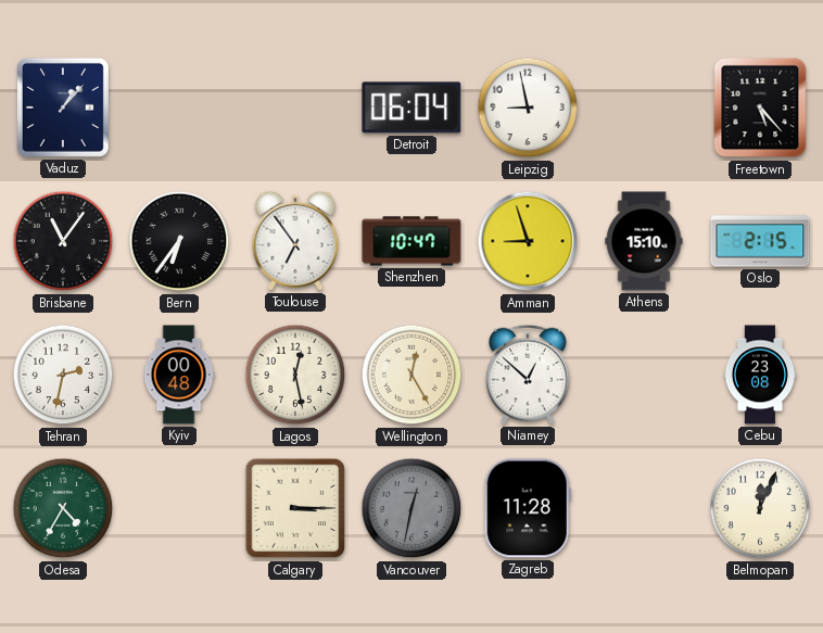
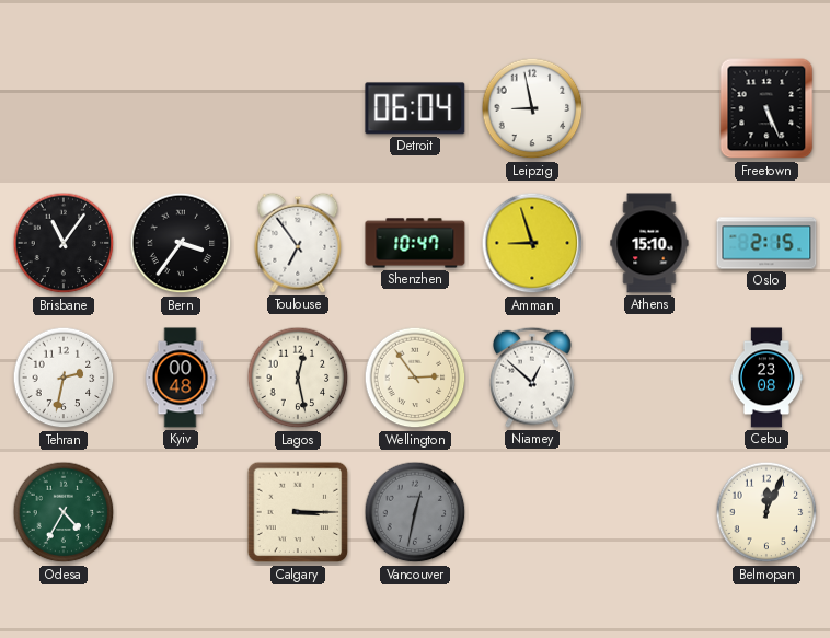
Vaduz: 1:07 -> none
Freetown: 5:23 -> 5:26
Bern: 6:36 -> 3:36
Wellington: 12:25 -> 2:54
Zagreb: 11:28 -> none
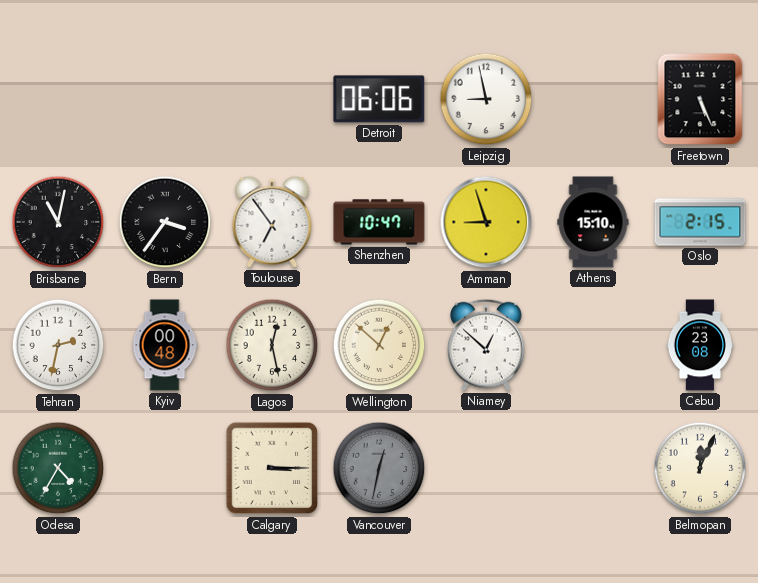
Detroit: 06:04 -> 06:06
Brisbane: 11:06 -> 11:02
Wellington: 2:54 -> 12:52
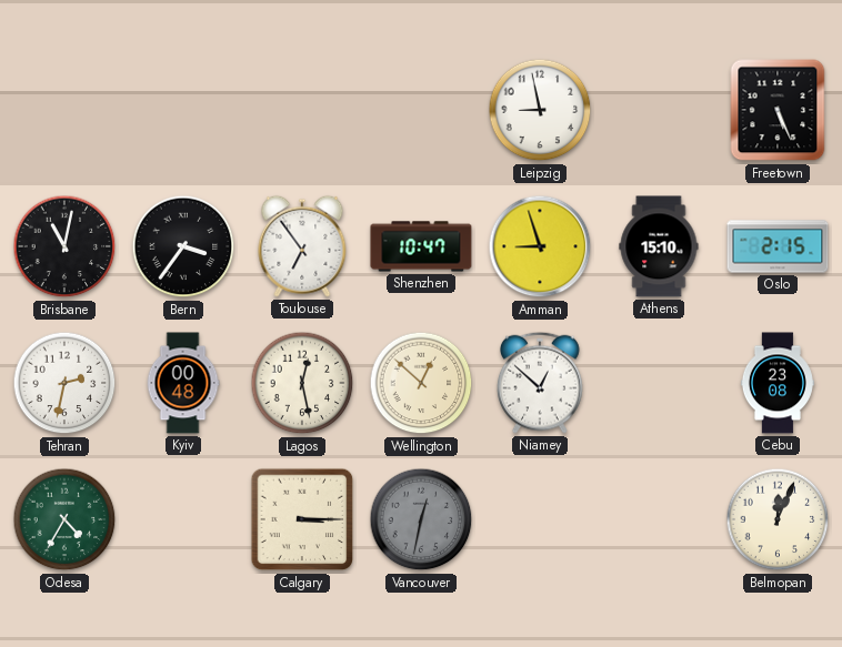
Detroit: 06:06 -> none
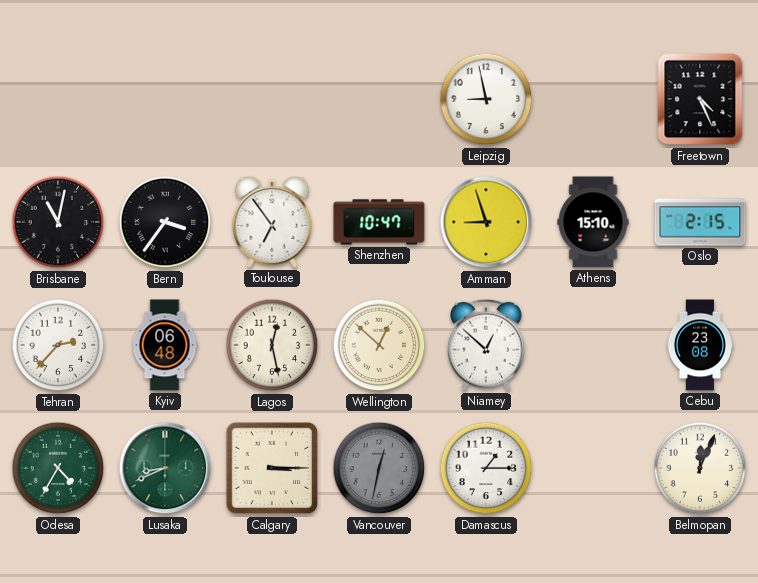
Freetown: 5:26 -> 4:26
Tehran: 2:32 -> 2:37
Kyiv: 00:48 -> 06:48
Lusaka: none -> 8:41
Damascus: none -> 1:15
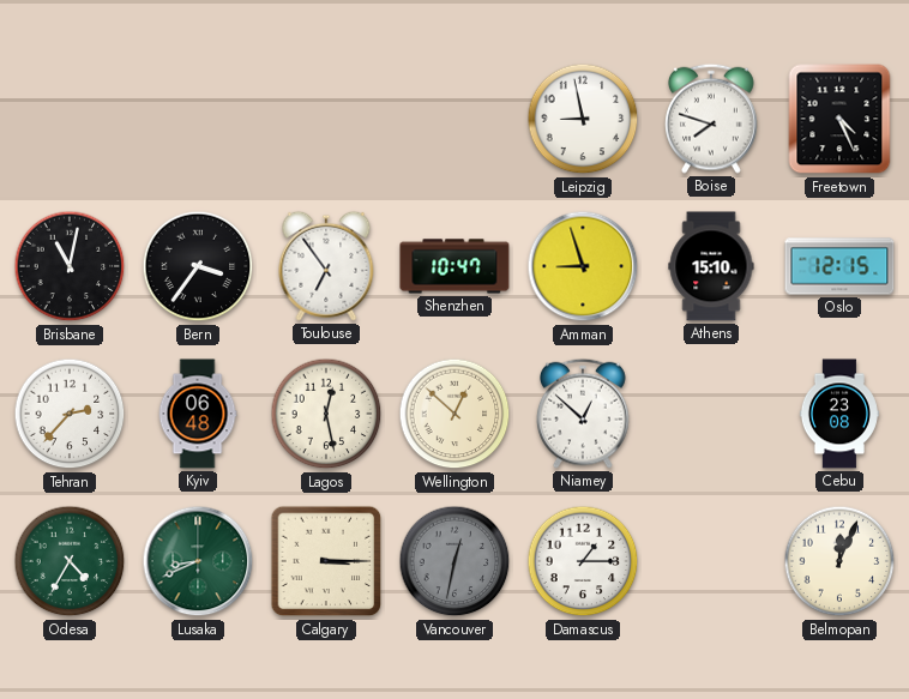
Boise: none -> 7:48
Oslo: 2:15 -> 12:15
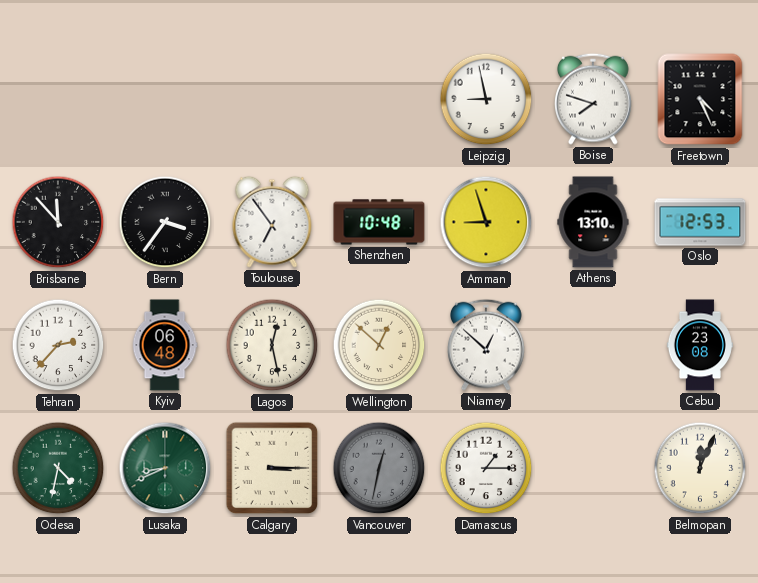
Brisbane: 11:02 -> 11:53
Shenzhen: 10:47 -> 10:48
Athens: 15:10 -> 13:10
Oslo: 12:15 -> 12:53
Odesa: 4:35 -> 4:32
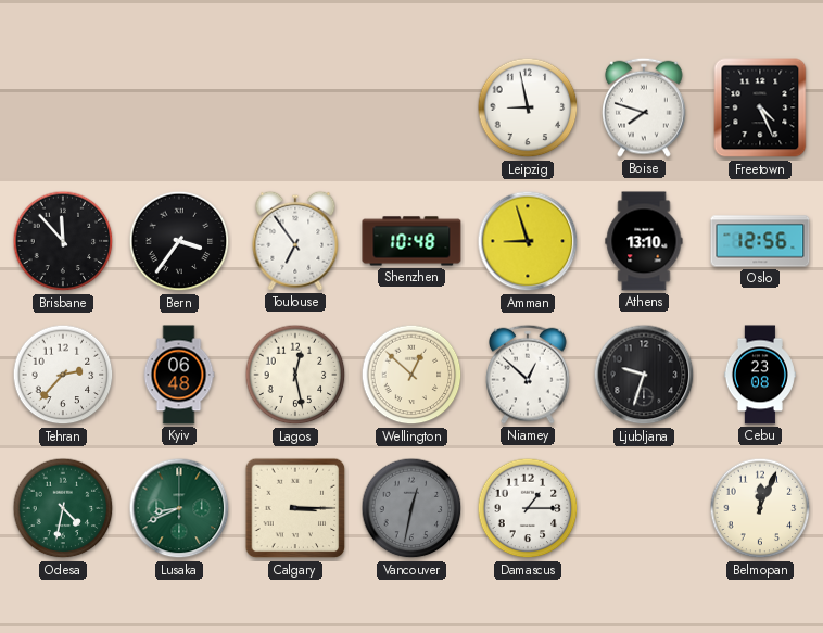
Oslo: 12:53 -> 12:56
Ljubljana: none -> 9:33
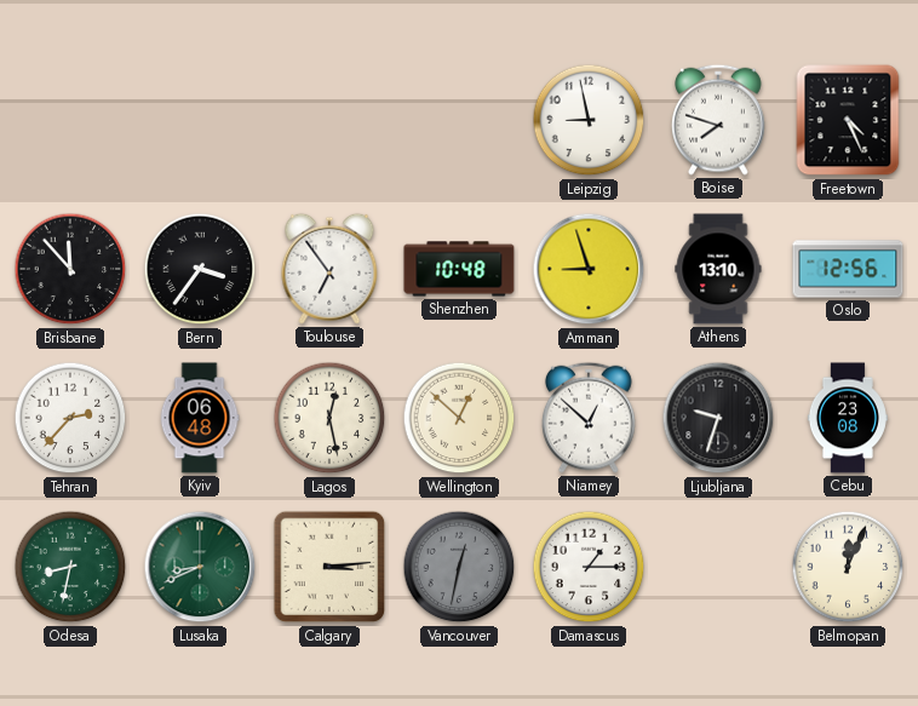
Odesa: 4:32 -> 8:32
Calgary: 3:15 -> 3:14
